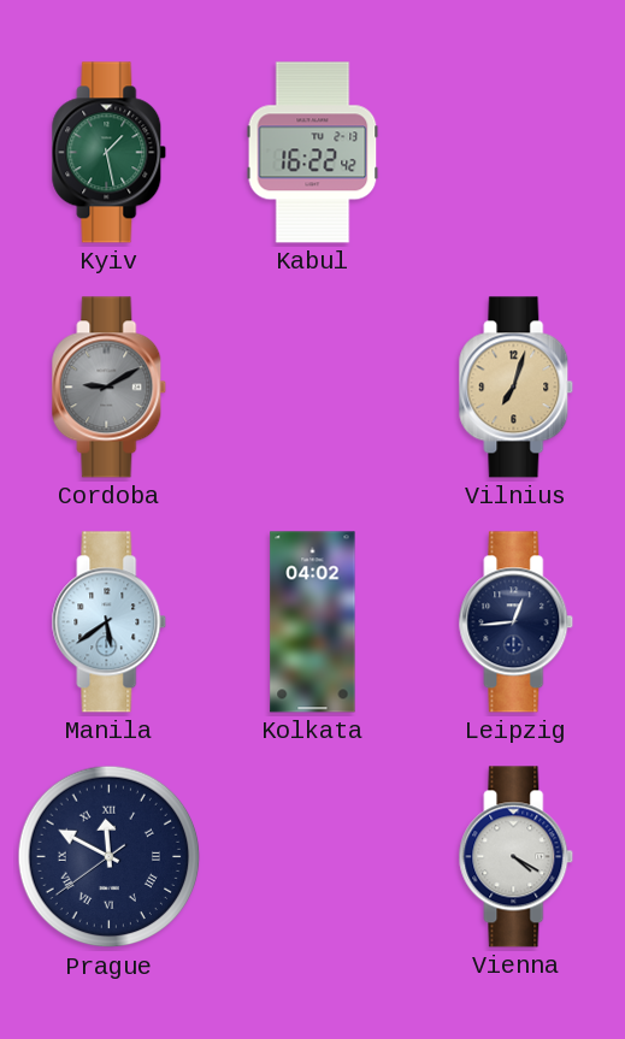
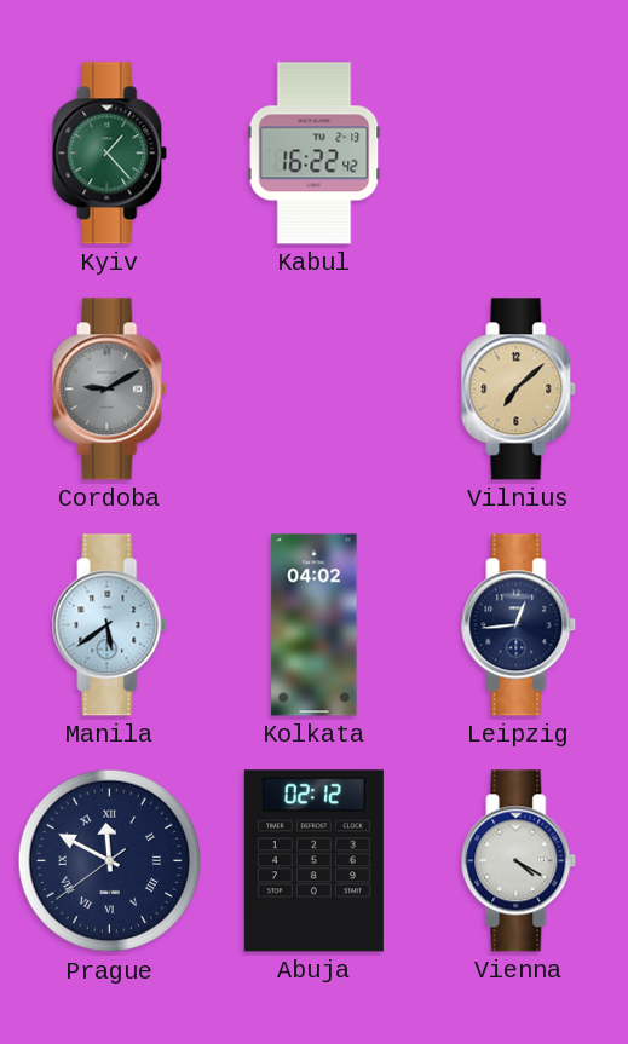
Kyiv: 1:28 -> 1:23
Vilnius: 7:03 -> 7:08
Abuja: none -> 02:12
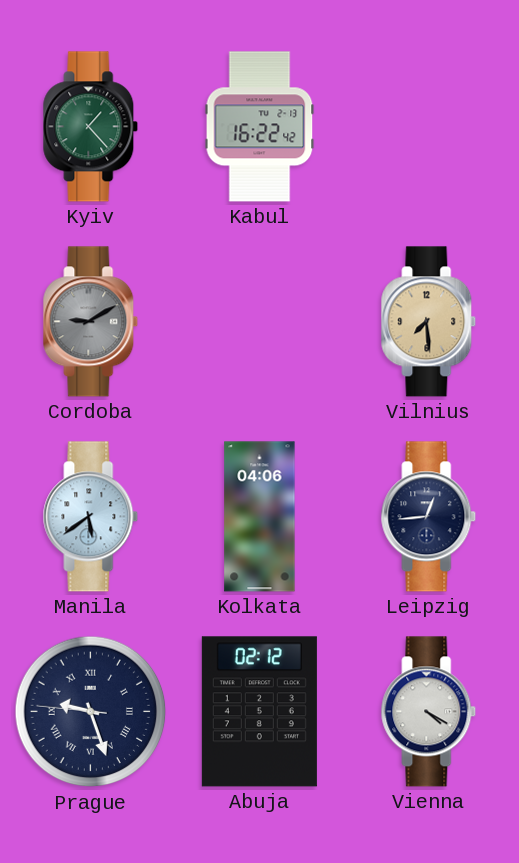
Vilnius: 7:08 -> 7:29
Kolkata: 04:02 -> 04:06
Prague: 11:49 -> 9:26
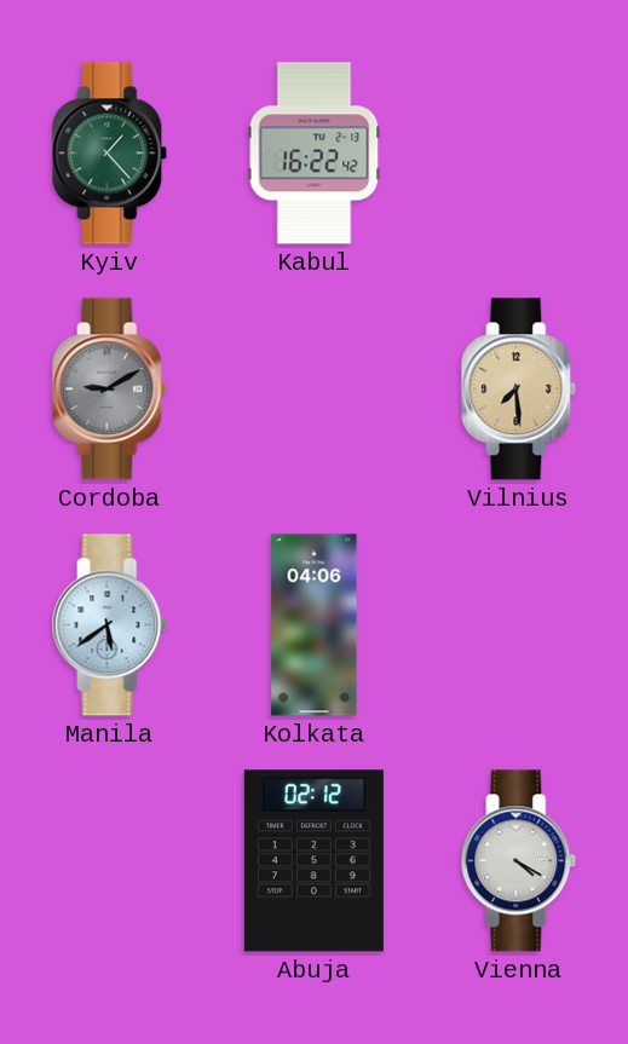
Leipzig: 12:44 -> none
Prague: 9:26 -> none
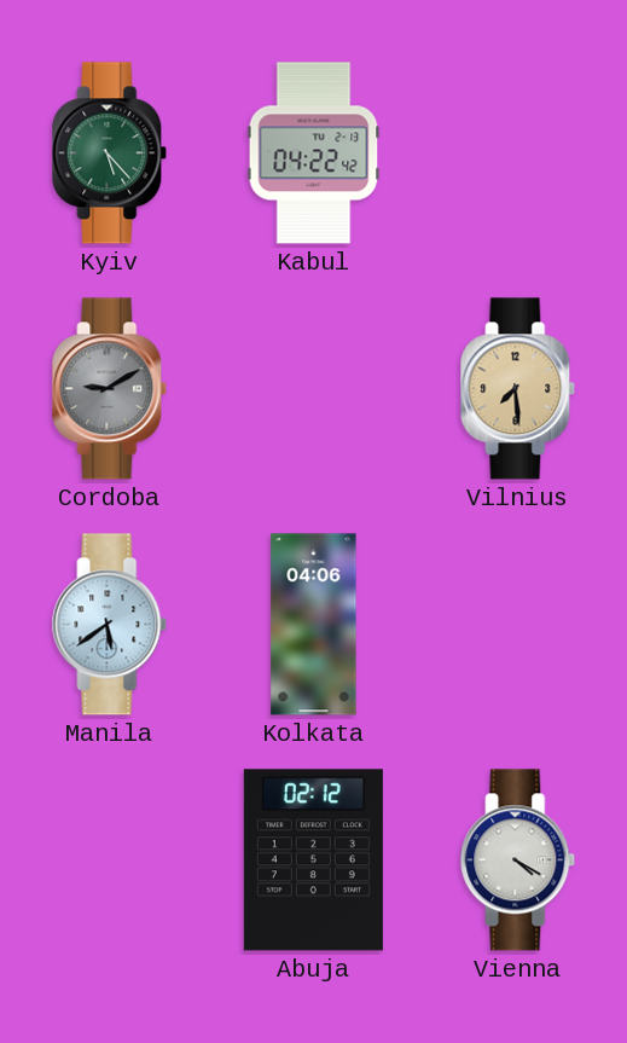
Kyiv: 1:23 -> 5:23
Kabul: 16:22 -> 04:22
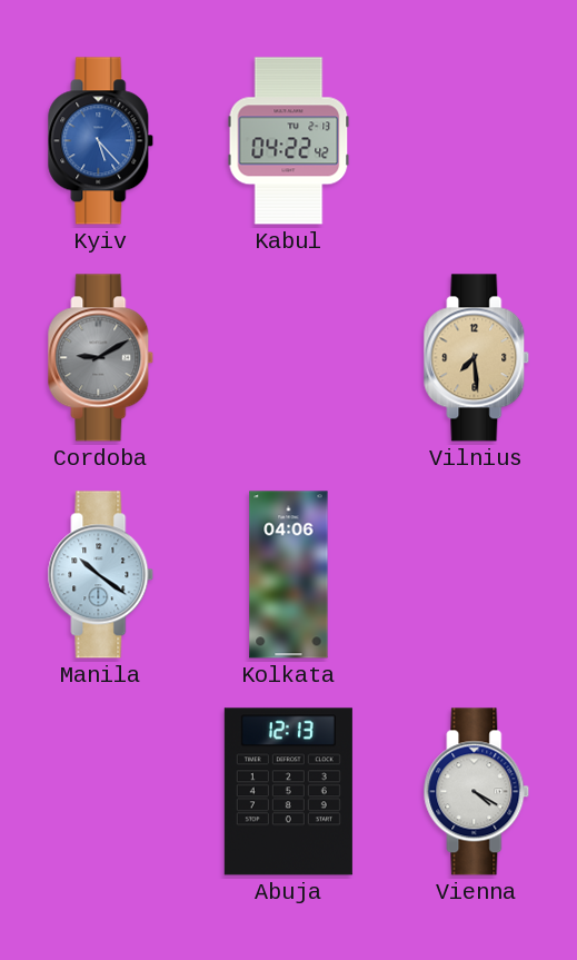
Kyiv dial: green -> blue
Manila: 5:39 -> 10:21
Abuja: 02:12 -> 12:13
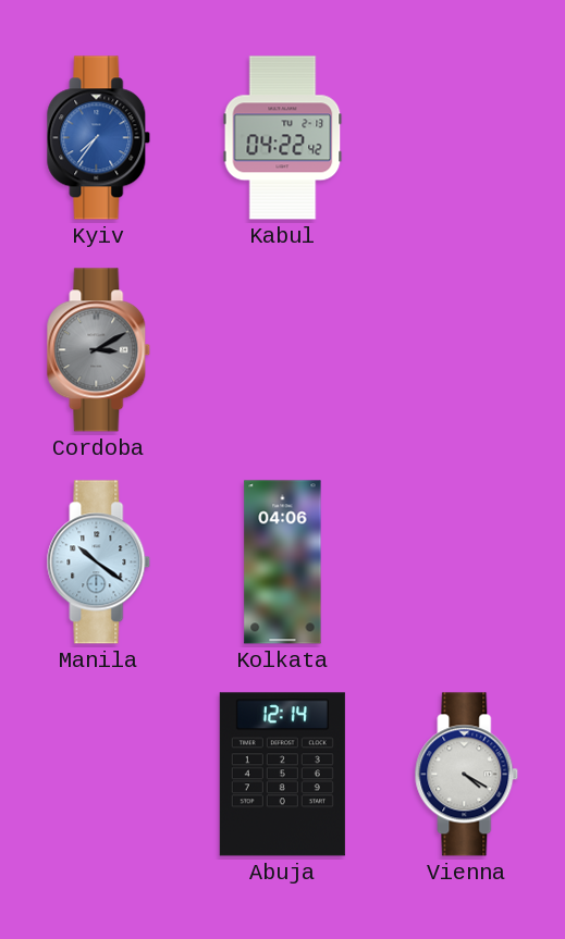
Kyiv: 5:23 -> 7:36
Cordoba: 9:10 -> 3:10
Vilnius: 7:29 -> none
Abuja: 12:13 -> 12:14
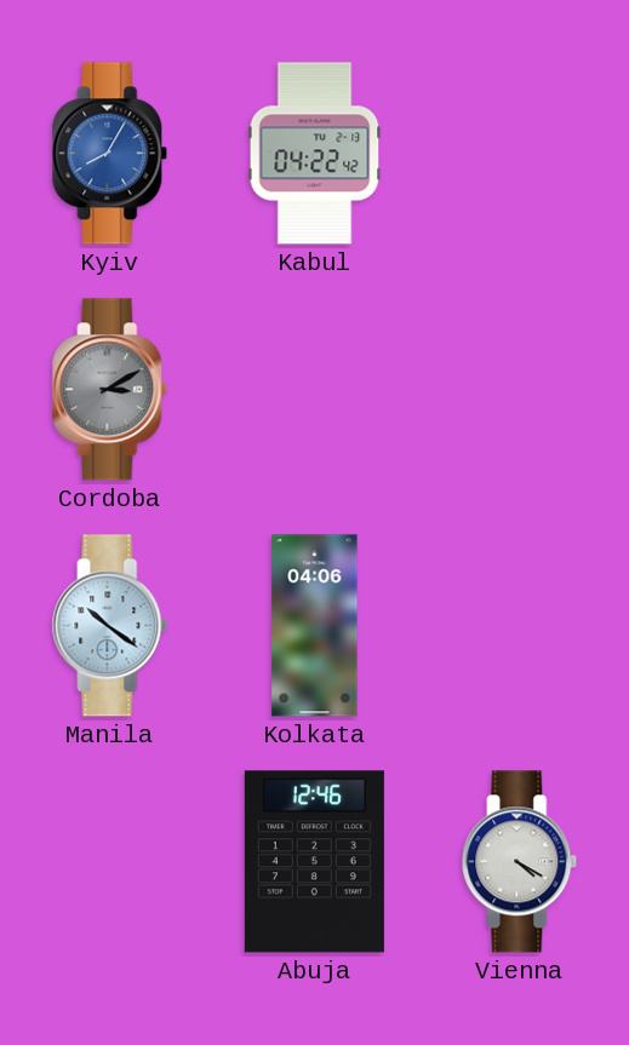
Kyiv: 7:36 -> 8:05
Abuja: 12:14 -> 12:46
